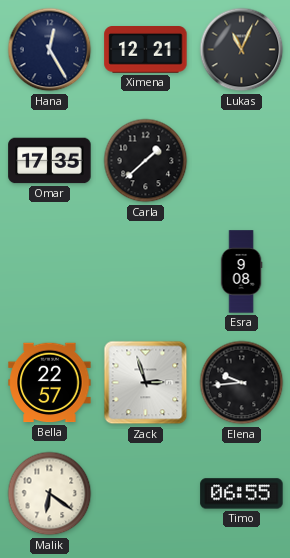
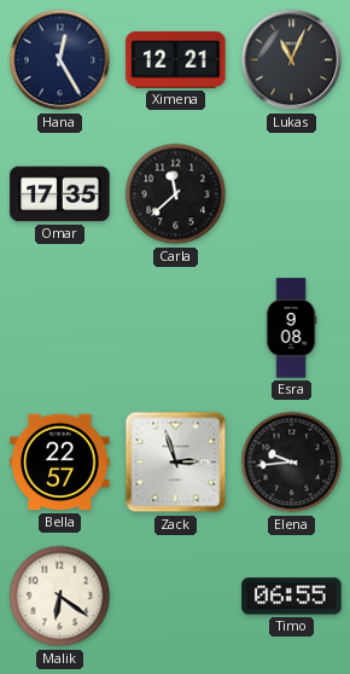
Carla: 1:38 -> 11:38
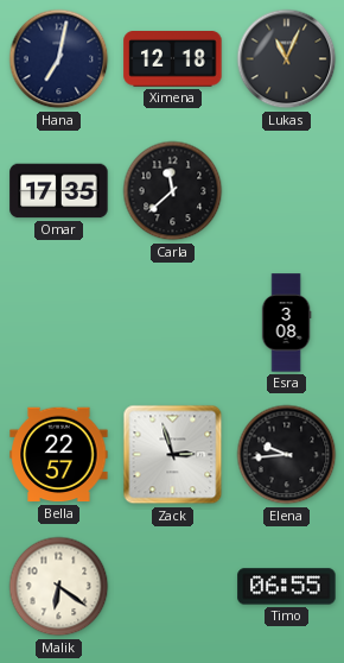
Hana: 12:25 -> 7:02
Ximena: 12:21 -> 12:18
Esra: 9:08 -> 3:08
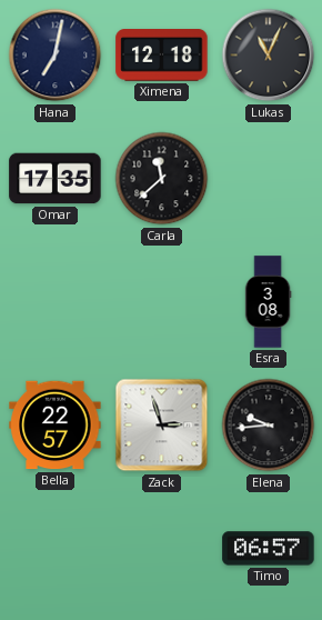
Malik: 6:21 -> none
Timo: 06:55 -> 06:57
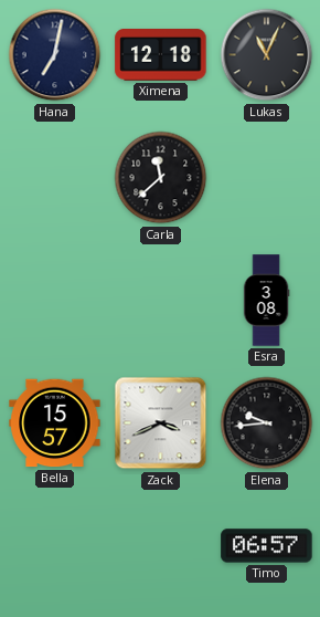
Omar: 17:35 -> none
Bella: 22:57 -> 15:57
Zack: 2:57 -> 3:41
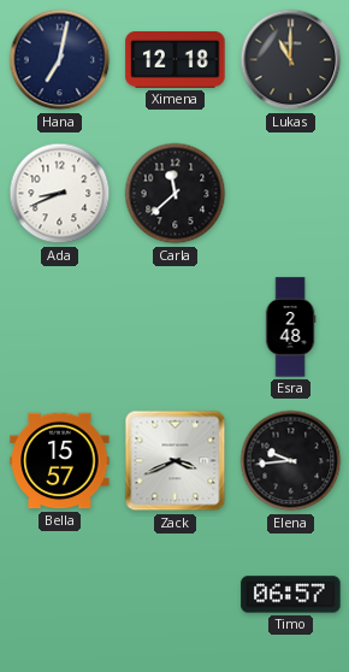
Lukas: 11:04 -> 11:00
Ada: none -> 8:41
Esra: 3:08 -> 2:48
